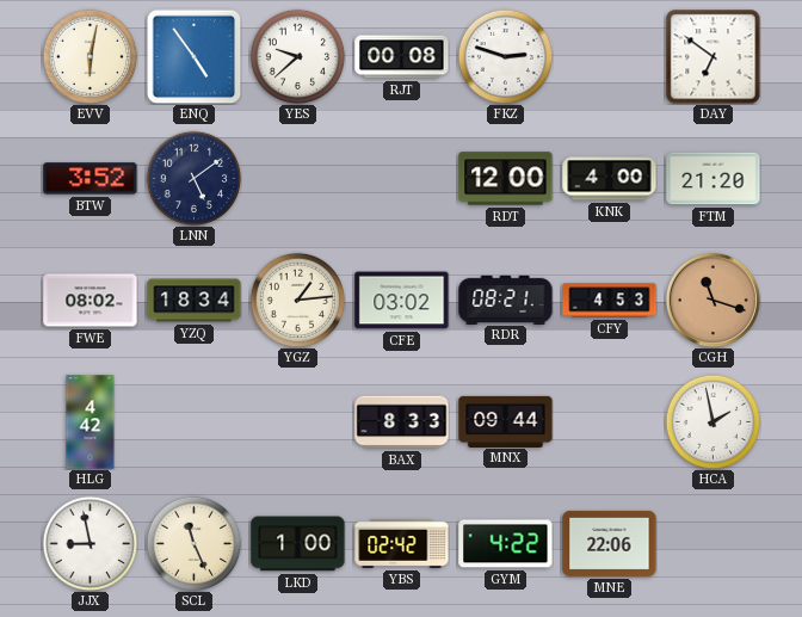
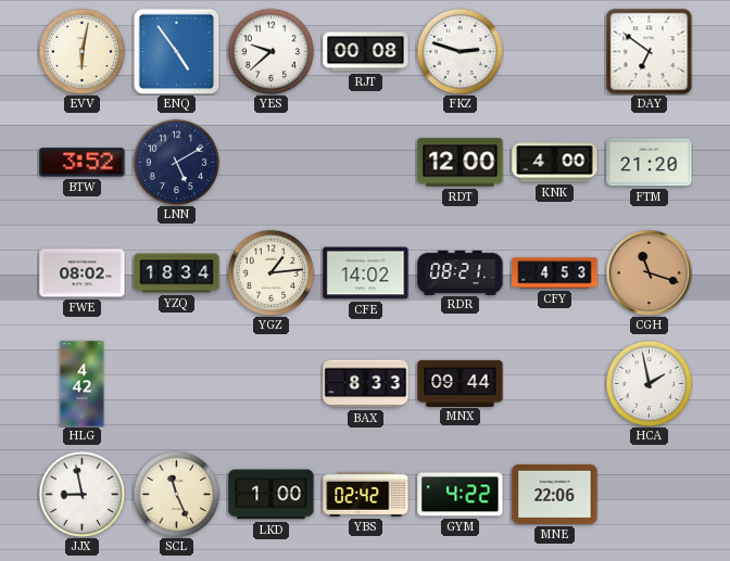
LNN: 5:09 -> 5:10
CFE: 03:02 -> 14:02
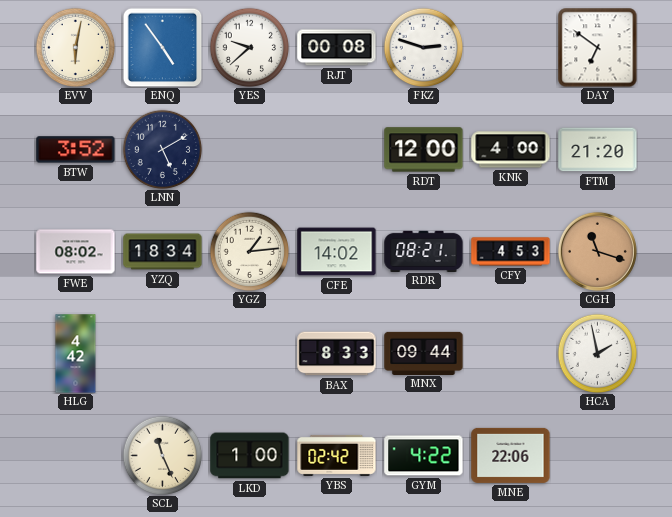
JJX: 8:58 -> none
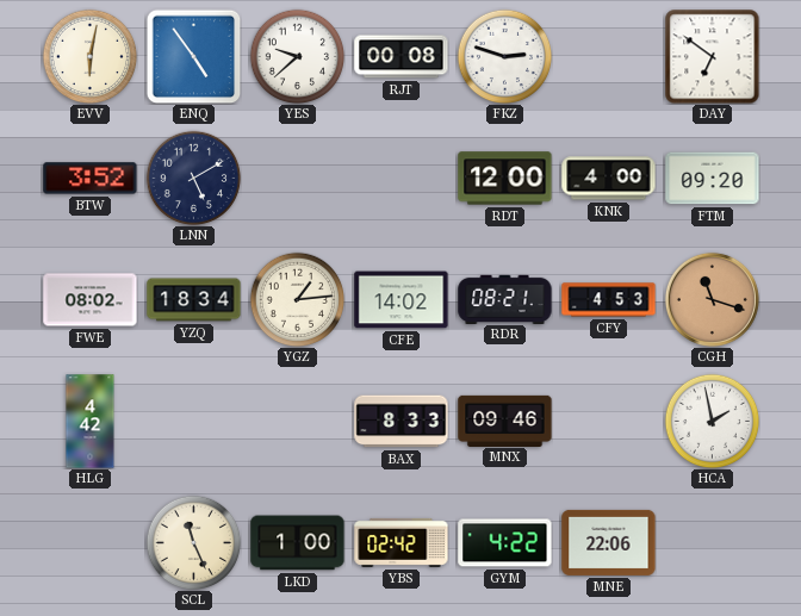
FTM: 21:20 -> 09:20
MNX: 09:44 -> 09:46
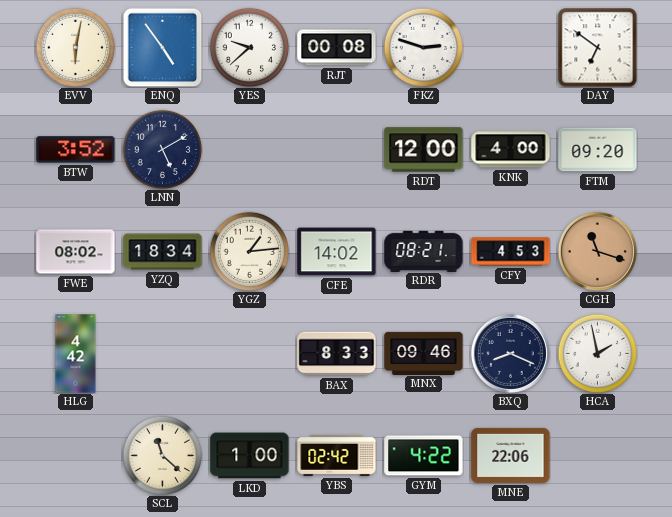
BXQ: none -> 8:19
SCL: 11:26 -> 11:22
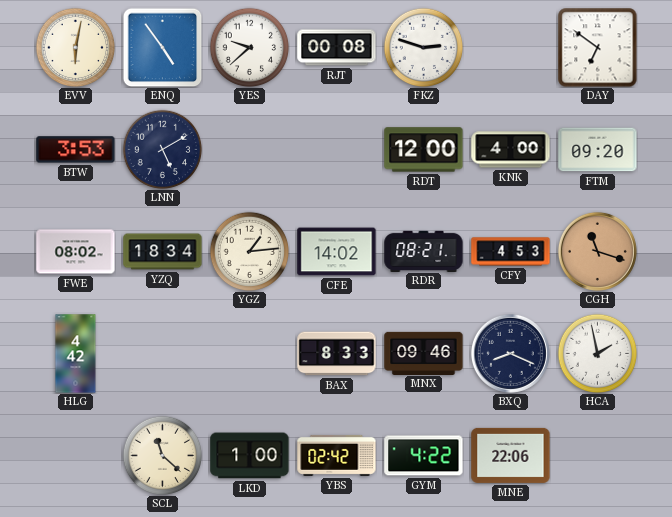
BTW: 3:52 -> 3:53
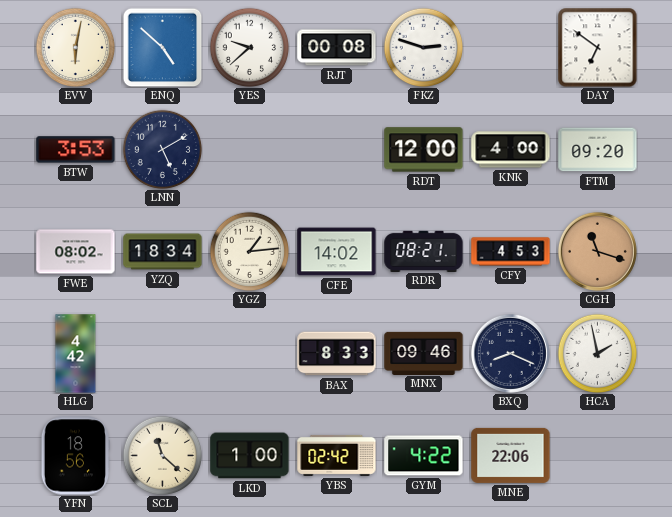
ENQ: 4:54 -> 4:52
YFN: none -> 18:56
